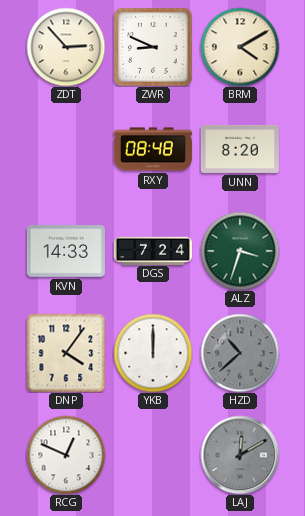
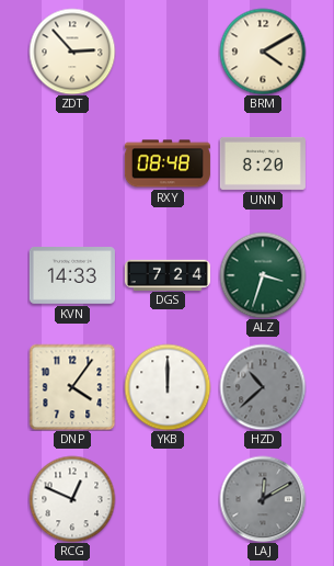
ZWR: 8:49 -> none
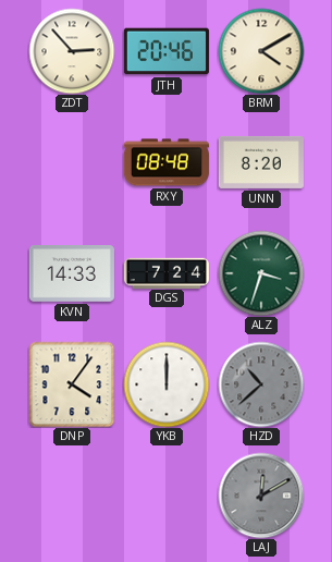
JTH: none -> 20:46
RCG: 12:49 -> none
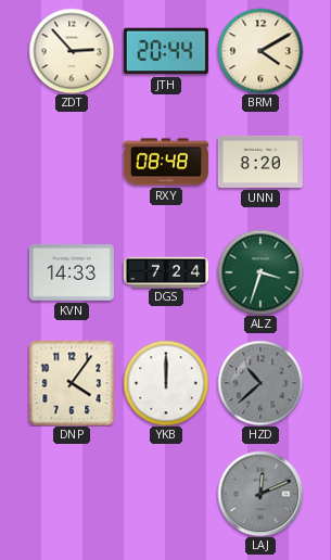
JTH: 20:46 -> 20:44
LAJ: 12:10 -> 12:11
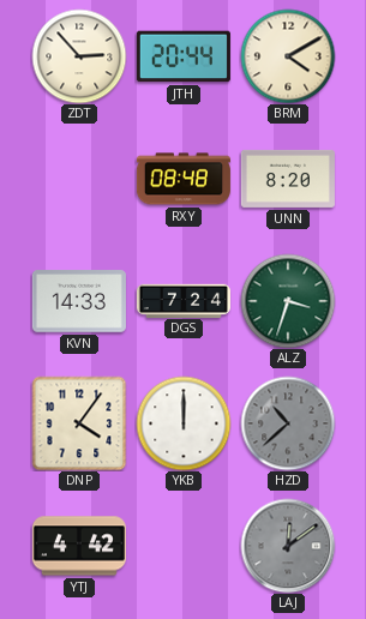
YTJ: none -> 4:42
LAJ: 12:11 -> 12:09
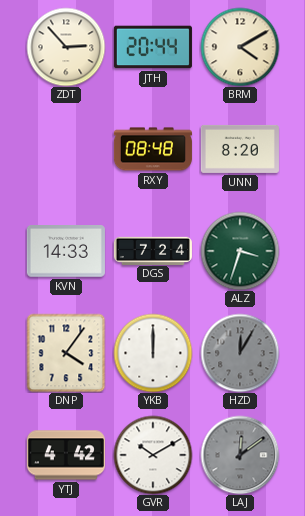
HZD: 10:38 -> 12:05
GVR: none -> 10:10
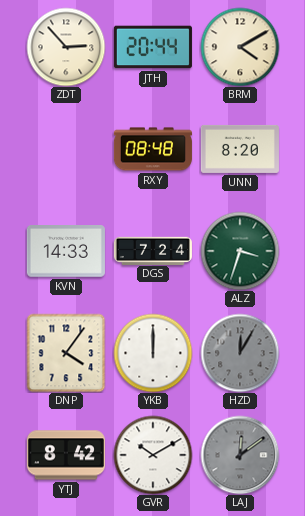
YTJ: 4:42 -> 8:42
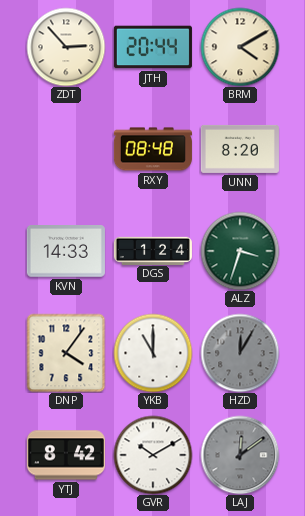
DGS: 7:24 -> 1:24
YKB: 12:00 -> 11:00
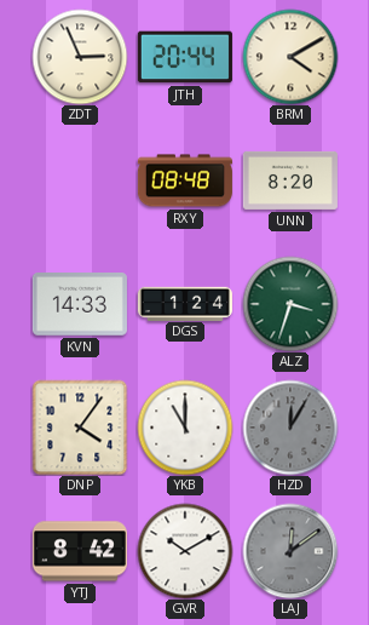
ZDT: 2:53 -> 2:56
